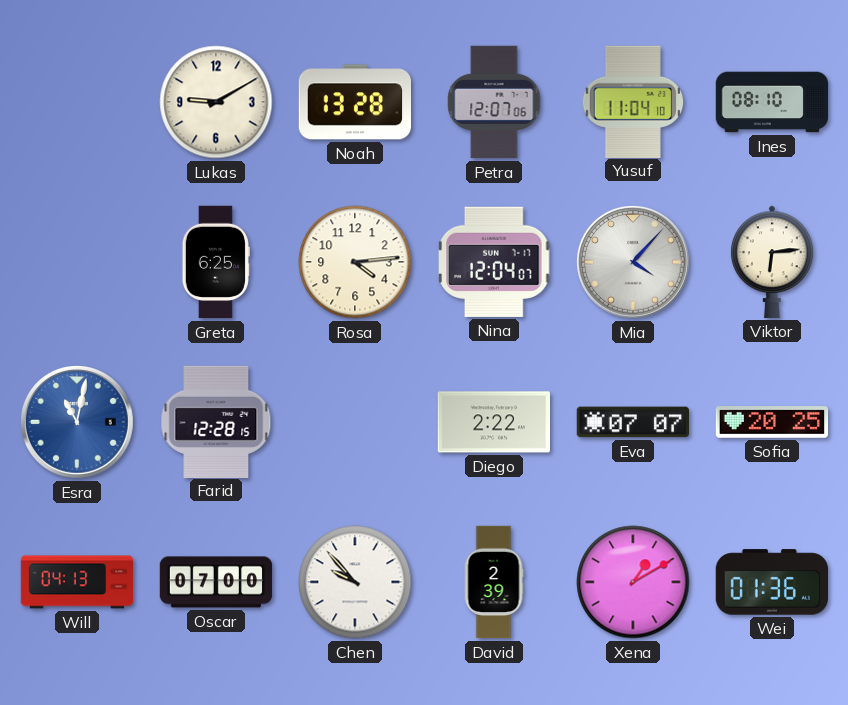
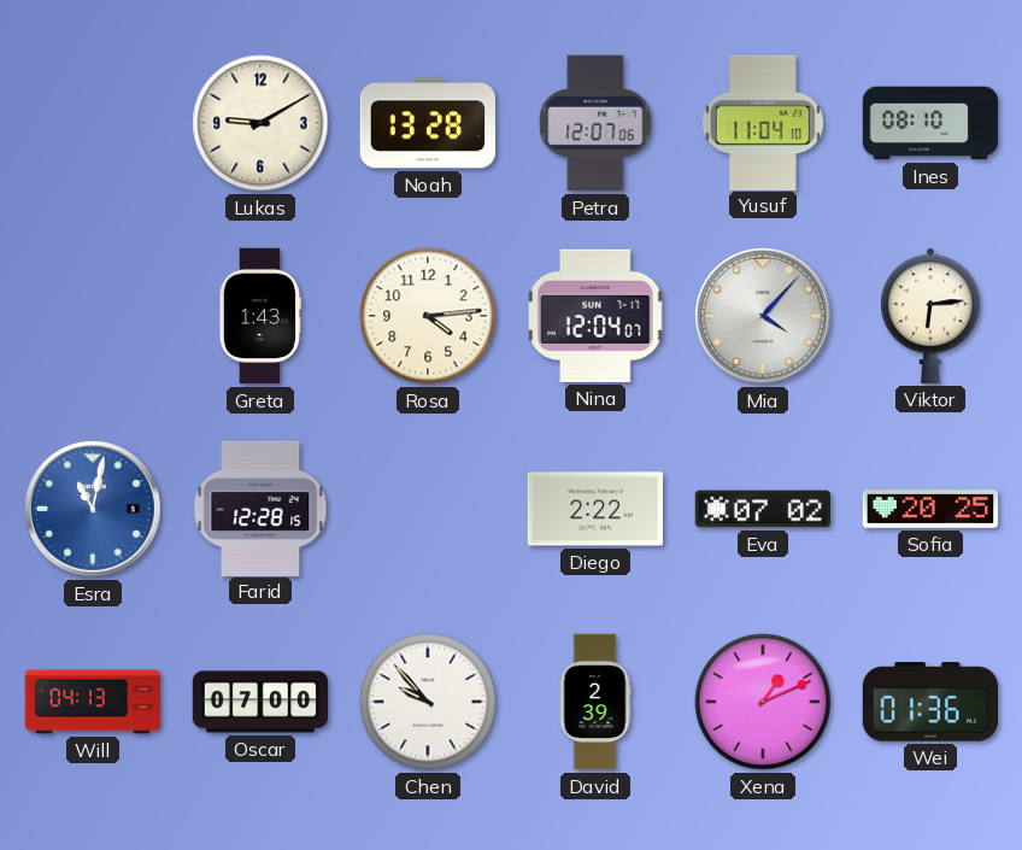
Greta: 6:25 -> 1:43
Eva: 07:07 -> 07:02
Xena: 1:10 -> 1:11
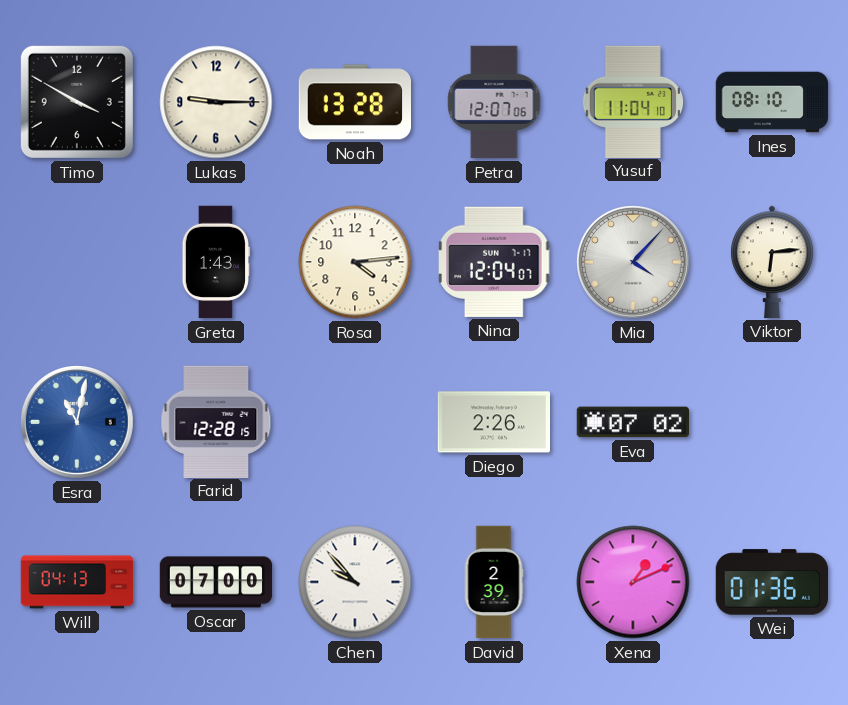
Timo: none -> 3:50
Lukas: 9:10 -> 9:15
Diego: 2:22 -> 2:26
Sofia: 20:25 -> none
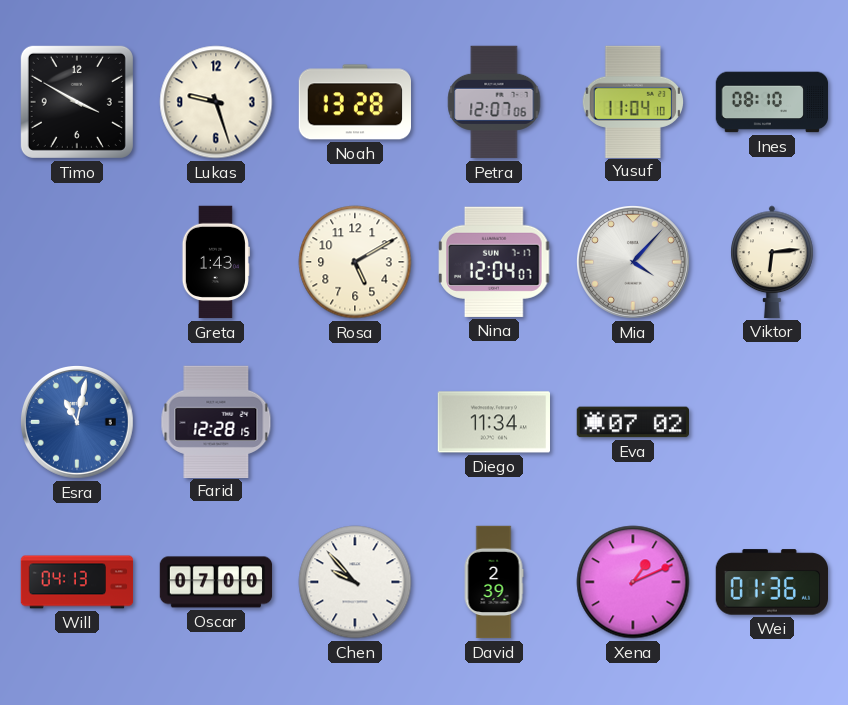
Lukas: 9:15 -> 9:27
Rosa: 4:14 -> 5:10
Diego: 2:26 -> 11:34
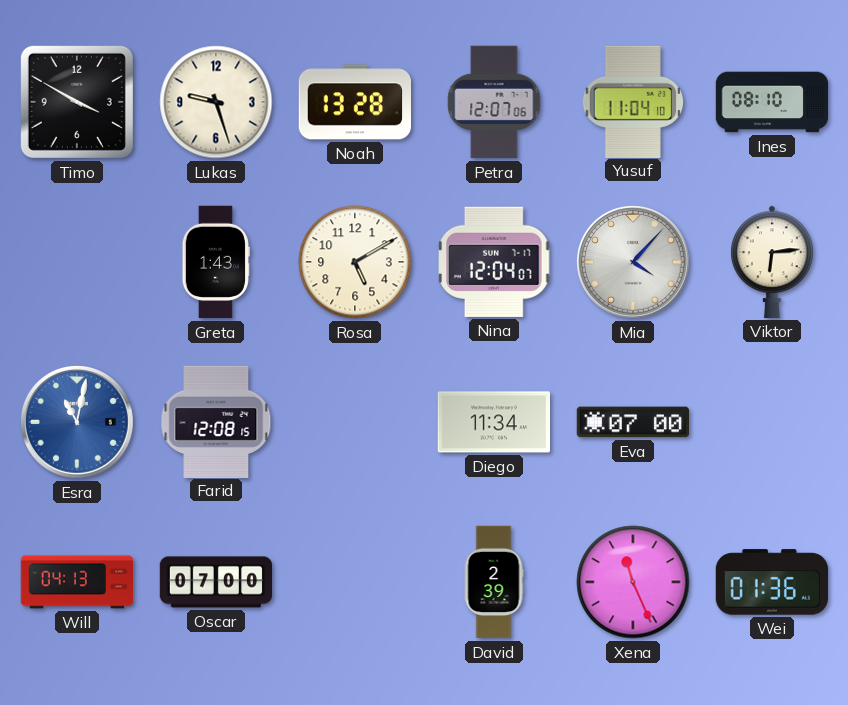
Farid: 12:28 -> 12:08
Eva: 07:02 -> 07:00
Chen: 9:53 -> none
Xena: 1:11 -> 11:26
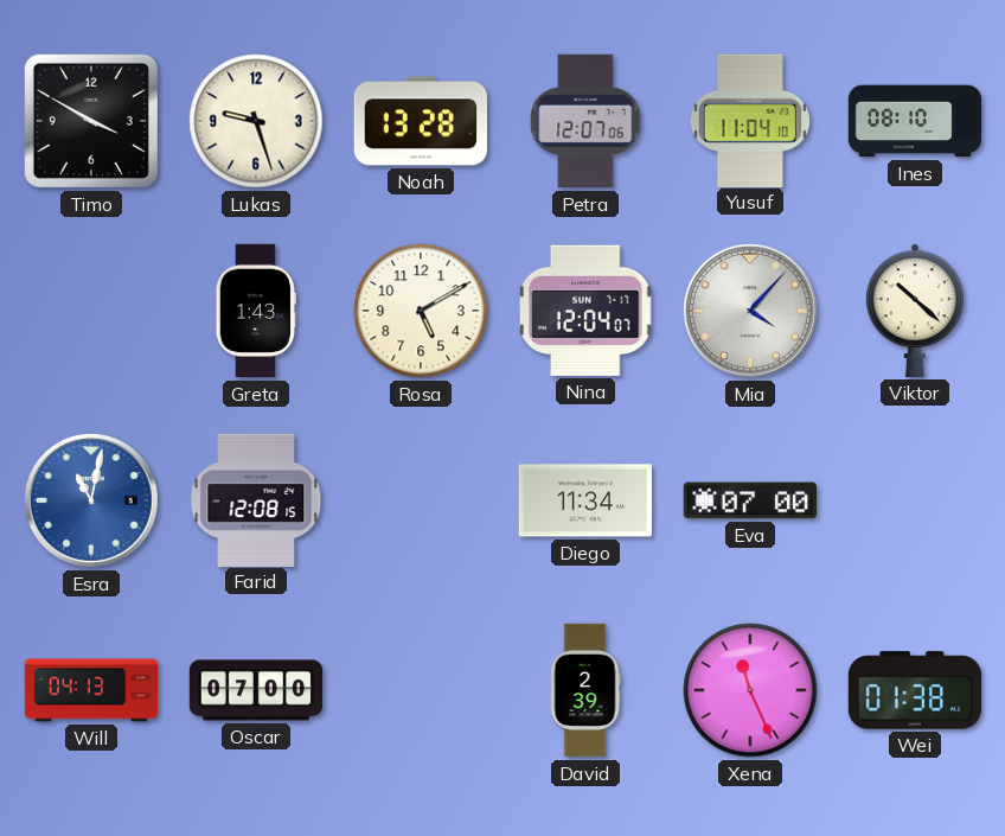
Viktor: 6:14 -> 10:22
Wei: 01:36 -> 01:38
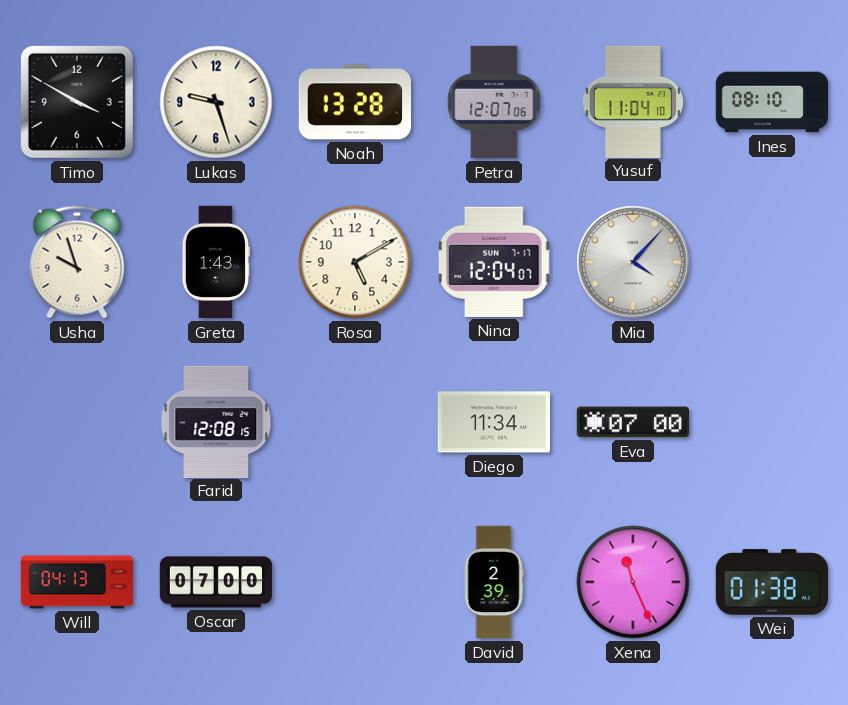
Usha: none -> 9:57
Viktor: 10:22 -> none
Esra: 11:02 -> none
